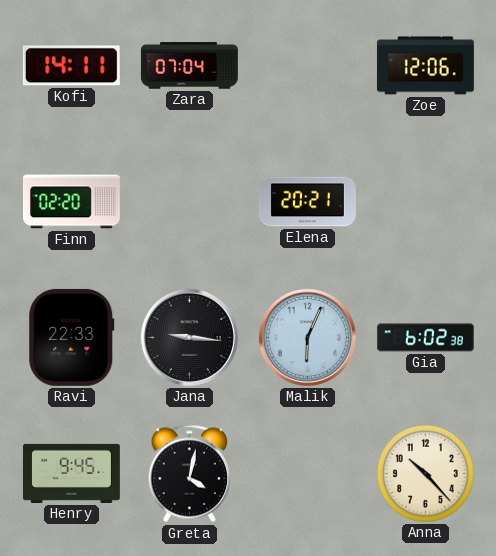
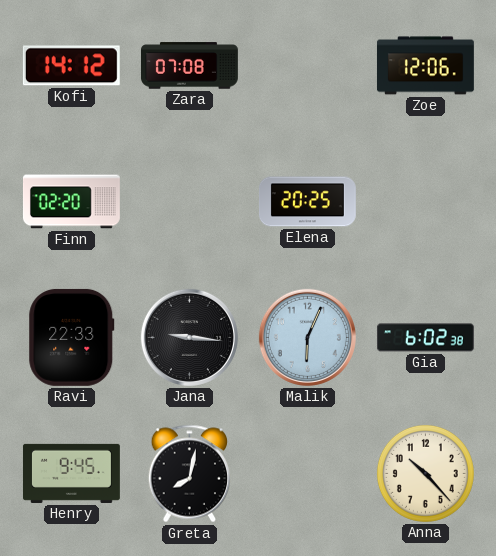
Kofi: 14:11 -> 14:12
Zara: 07:04 -> 07:08
Elena: 20:21 -> 20:25
Greta: 4:02 -> 8:02
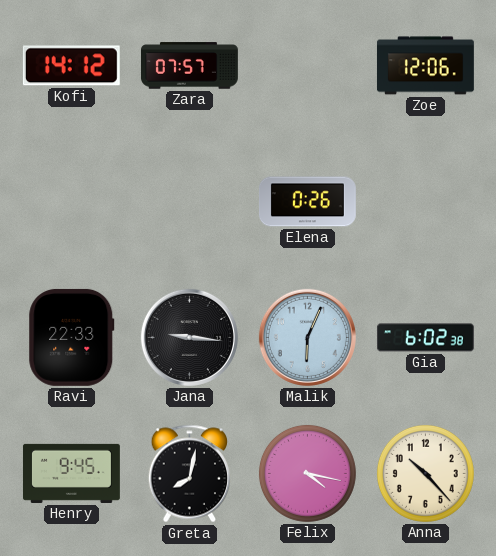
Zara: 07:08 -> 07:57
Finn: 02:20 -> none
Elena: 20:25 -> 0:26
Felix: none -> 4:17
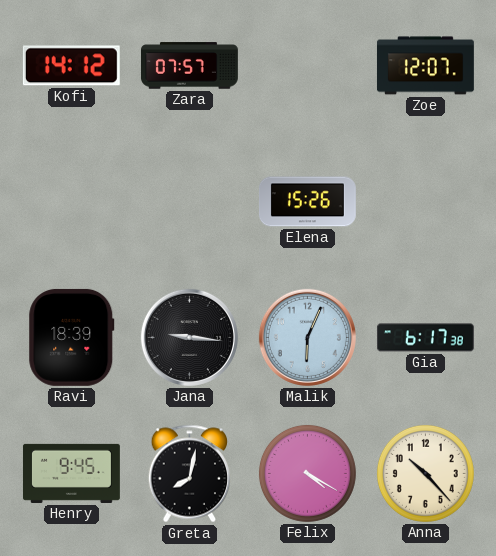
Zoe: 12:06 -> 12:07
Elena: 0:26 -> 15:26
Ravi: 22:33 -> 18:39
Gia: 6:02 -> 6:17
Felix: 4:17 -> 4:20
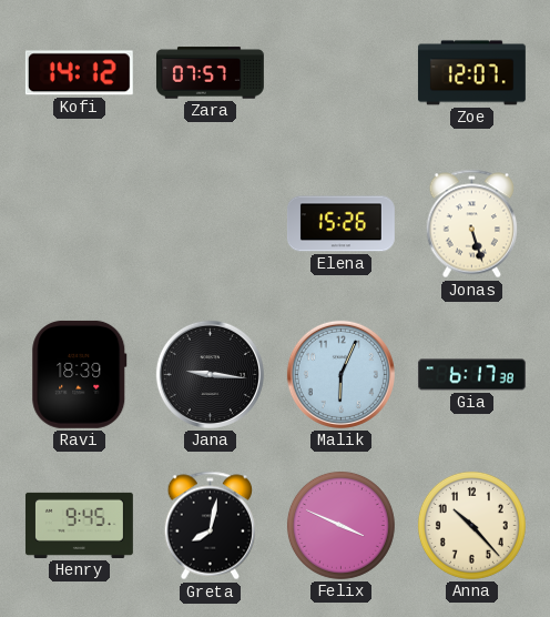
Jonas: none -> 5:27
Felix: 4:20 -> 3:49
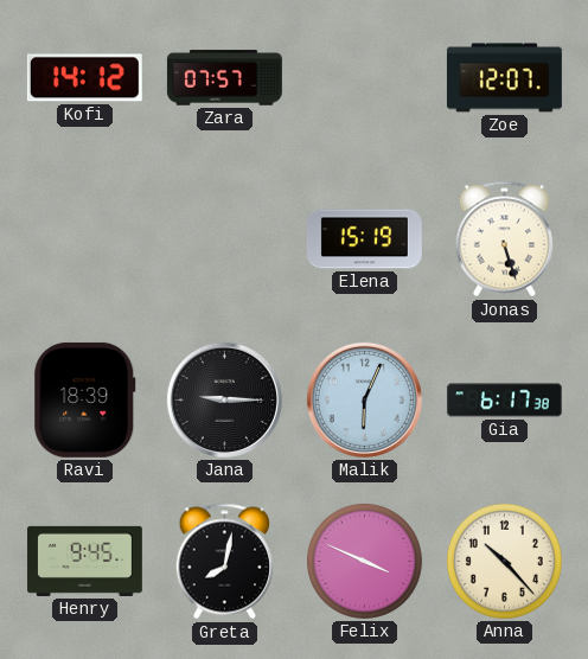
Elena: 15:26 -> 15:19
Jana: 9:16 -> 9:15
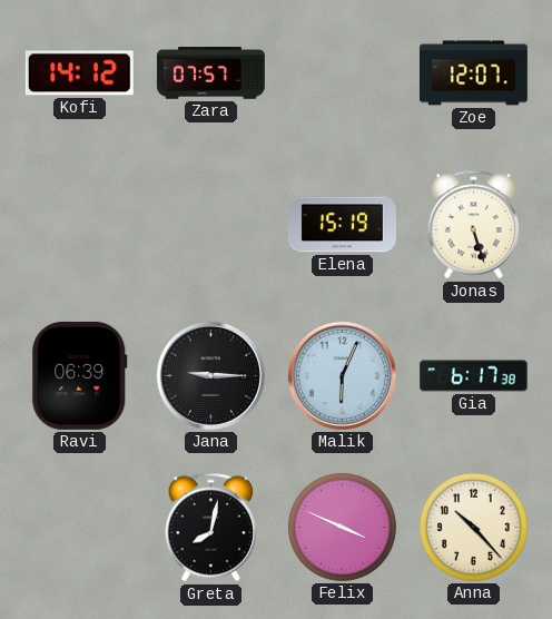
Ravi: 18:39 -> 06:39
Henry: 9:45 -> none
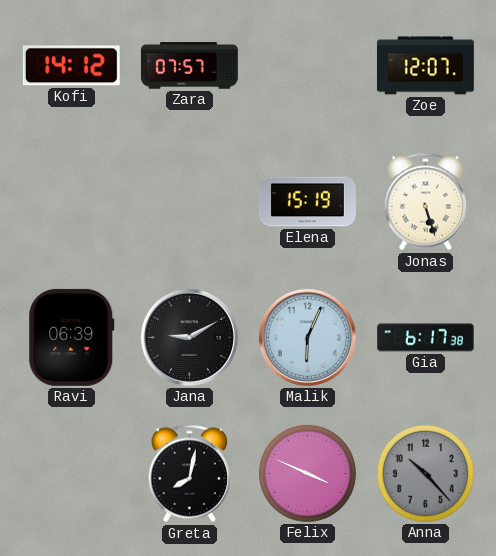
Jana: 9:15 -> 9:10
Anna dial: cream -> grey
